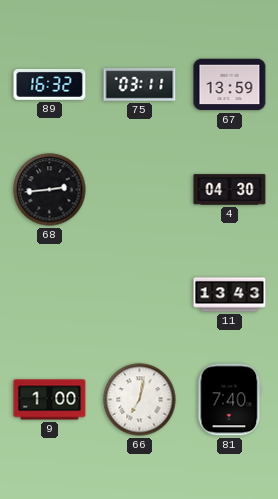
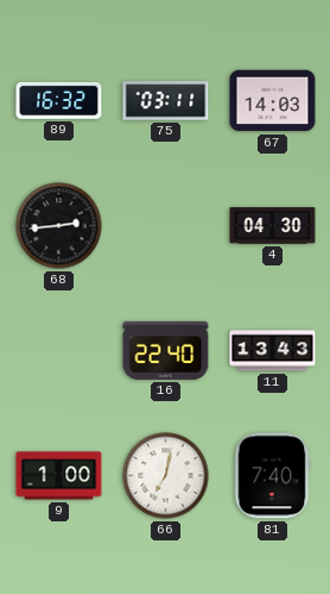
67: 13:59 -> 14:03
16: none -> 22:40
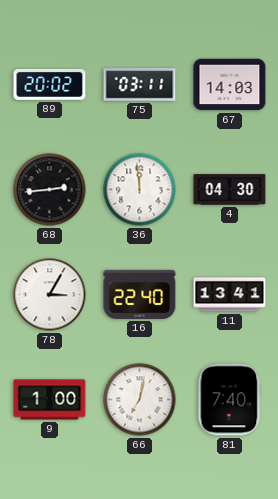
89: 16:32 -> 20:02
36: none -> 11:59
78: none -> 3:05
11: 13:43 -> 13:41
